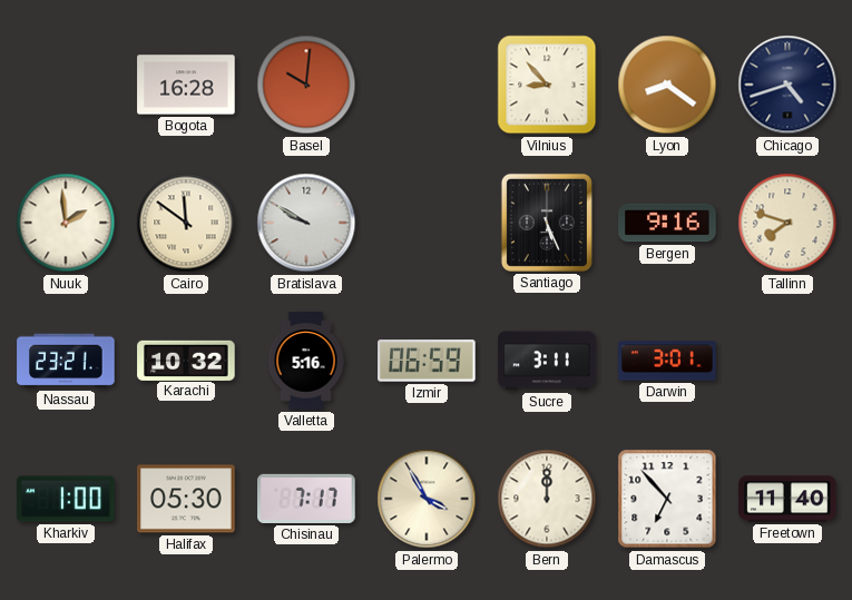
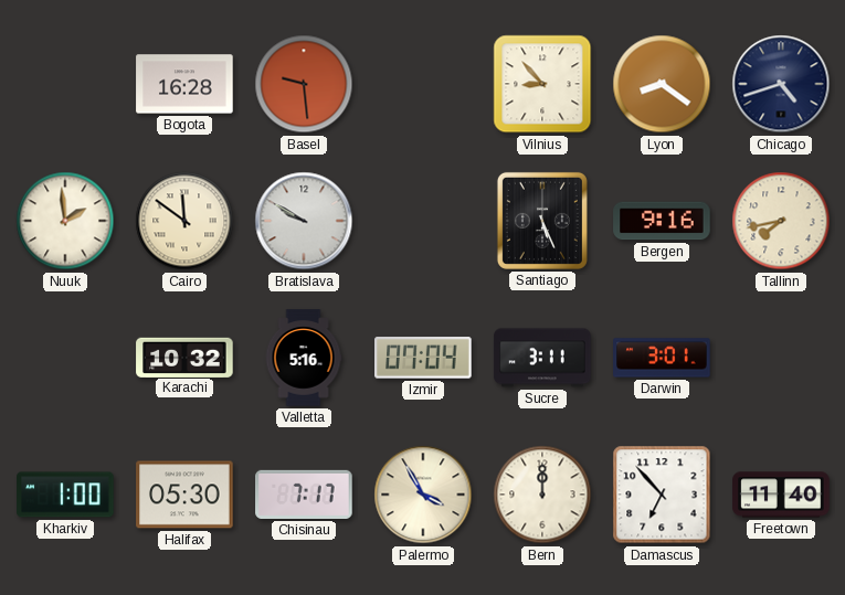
Basel: 10:01 -> 9:29
Tallinn: 7:48 -> 7:43
Nassau: 23:21 -> none
Izmir: 06:59 -> 07:04
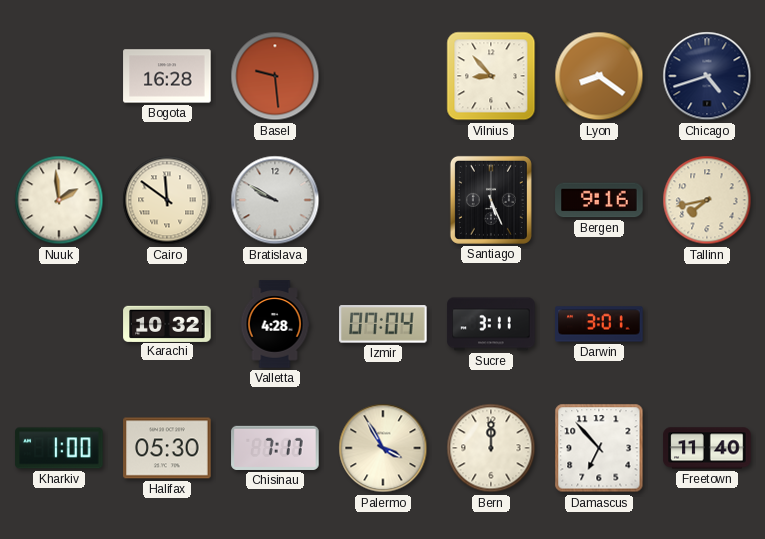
Valletta: 5:16 -> 4:28
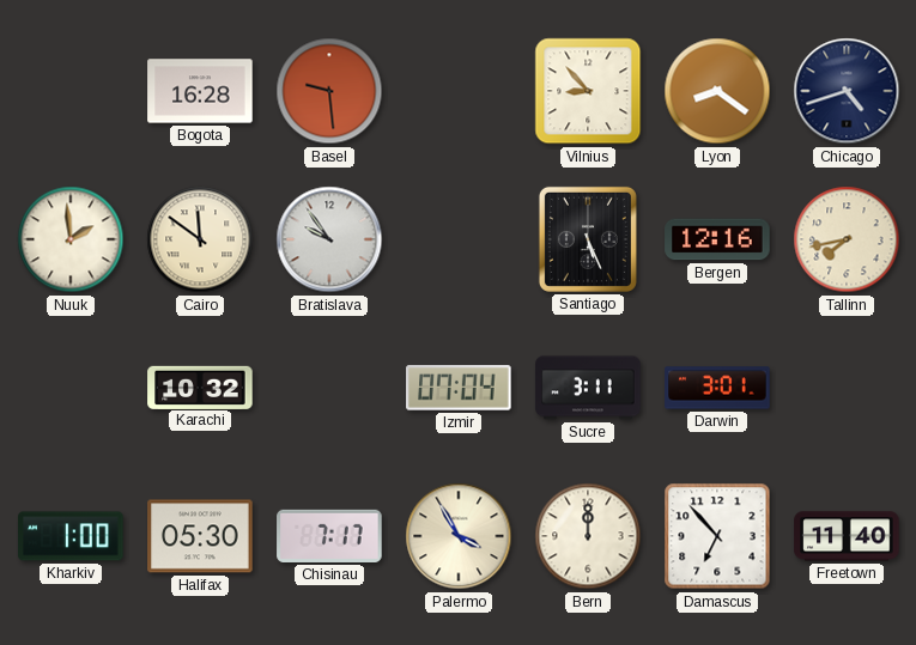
Bratislava: 9:50 -> 9:54
Bergen: 9:16 -> 12:16
Valletta: 4:28 -> none
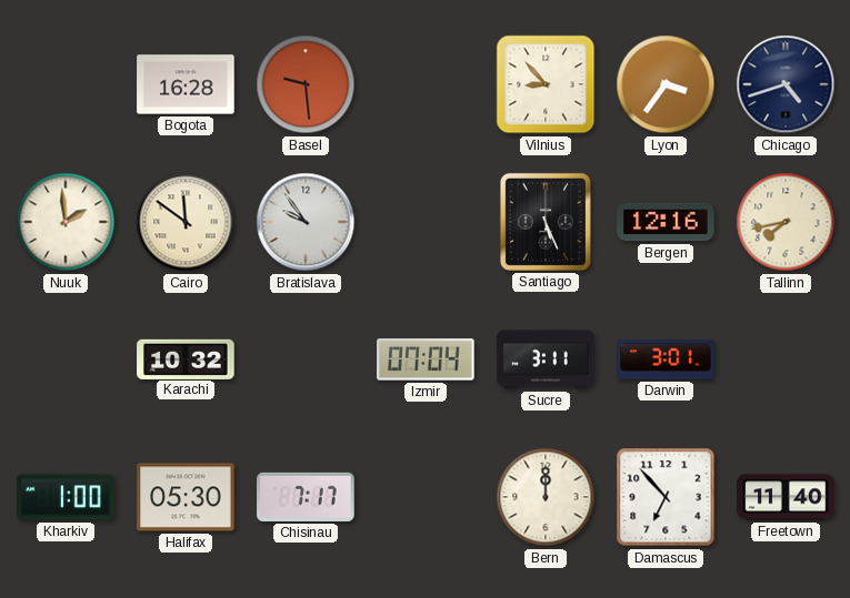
Lyon: 8:21 -> 3:36
Palermo: 3:55 -> none
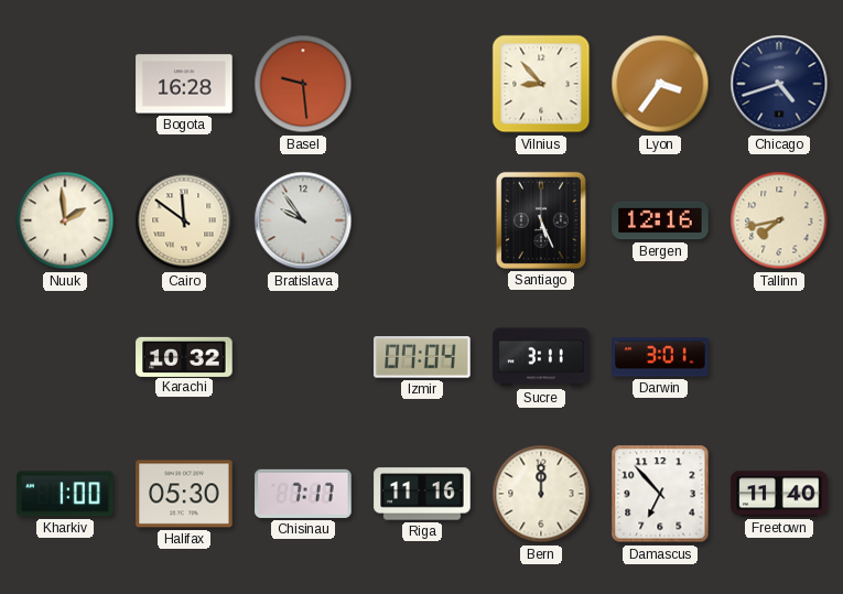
Riga: none -> 11:16
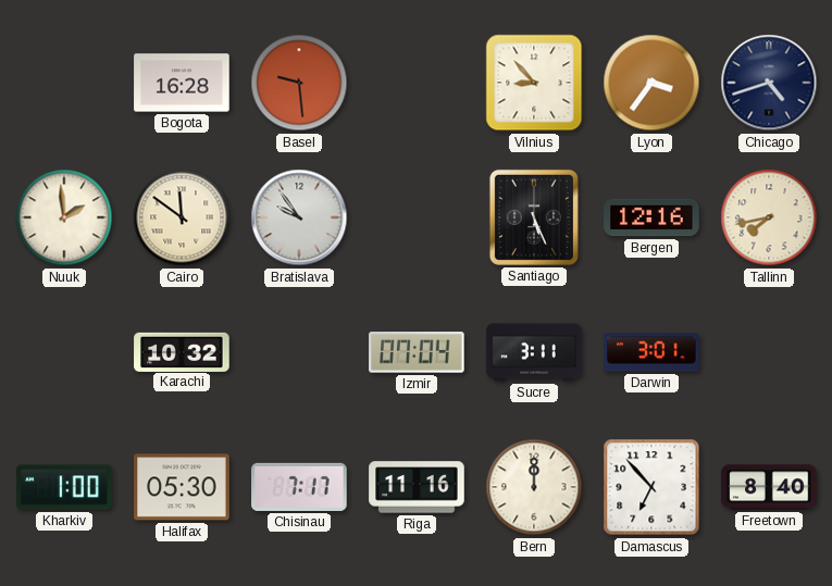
Freetown: 11:40 -> 8:40
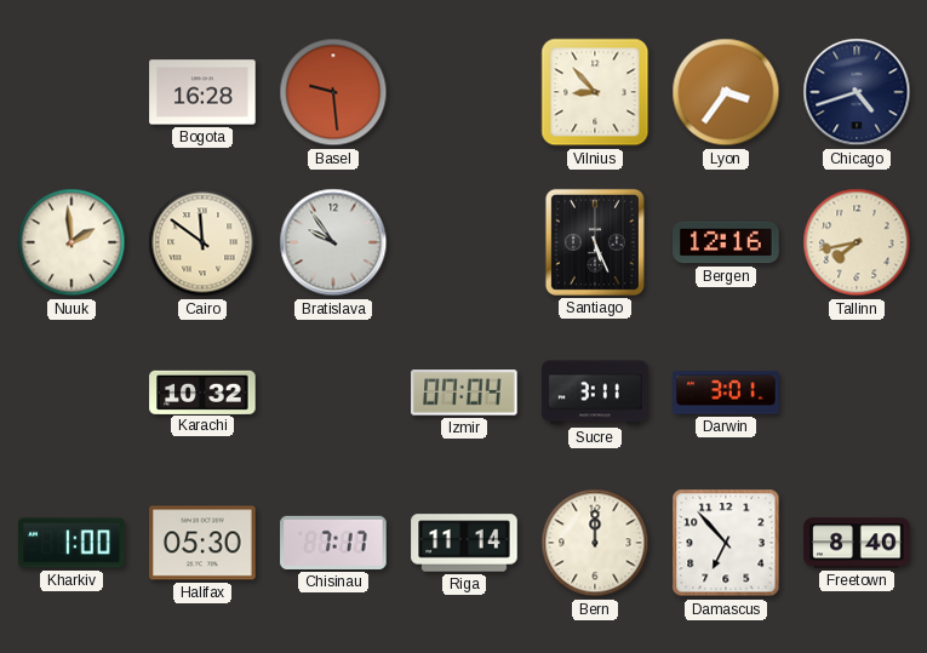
Riga: 11:16 -> 11:14
